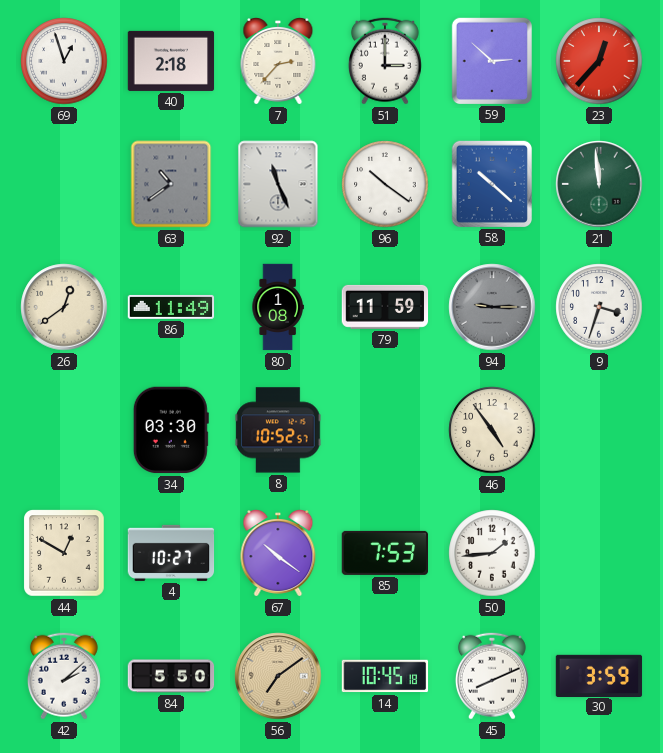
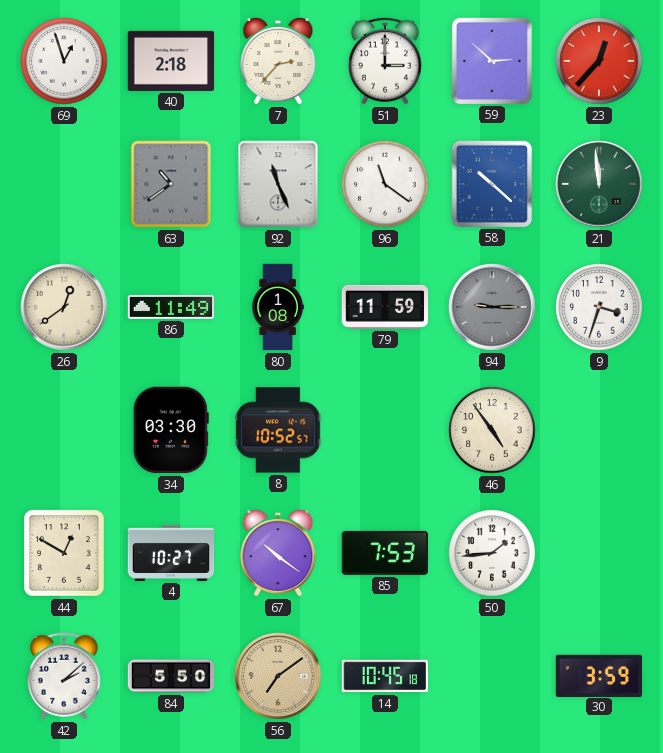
96: 10:21 -> 11:21
45: 8:11 -> none
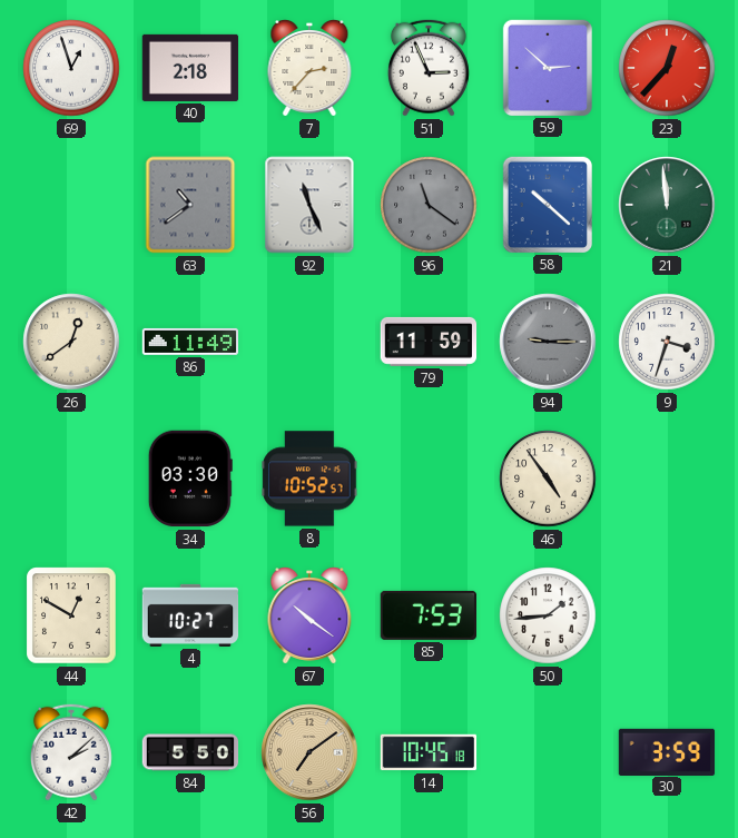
51: 3:00 -> 2:56
96 dial: white -> grey
80: 1:08 -> none
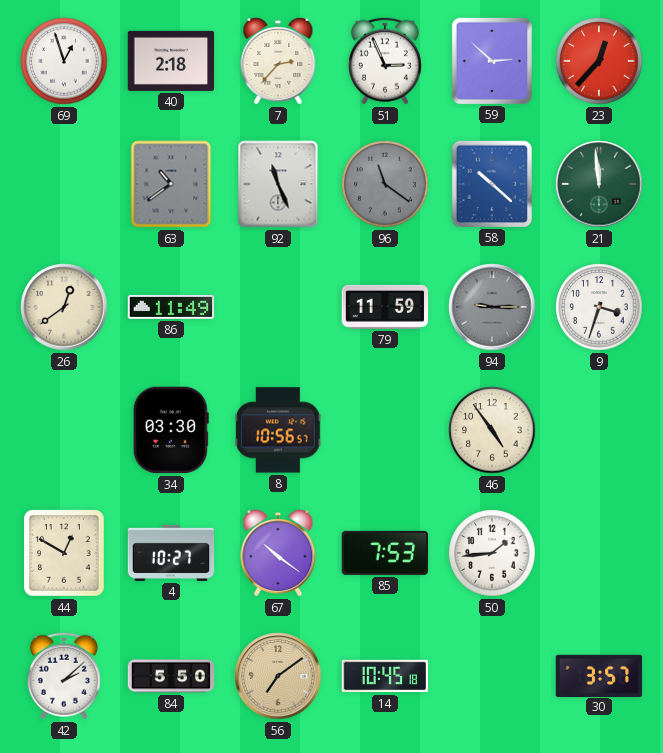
8: 10:52 -> 10:56
30: 3:59 -> 3:57
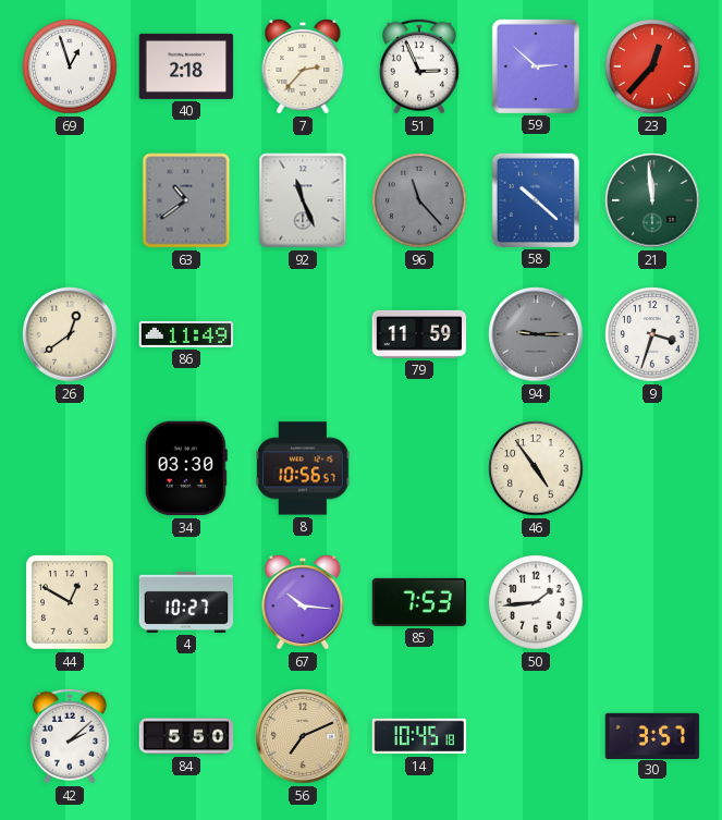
96: 11:21 -> 11:23
67: 10:21 -> 10:16
56: 7:09 -> 7:11
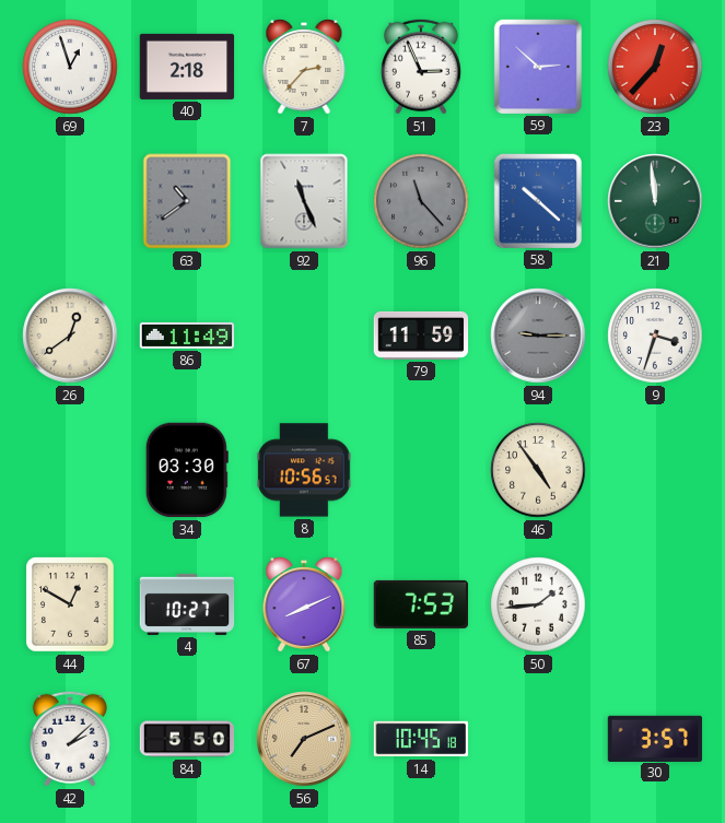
67: 10:16 -> 8:11
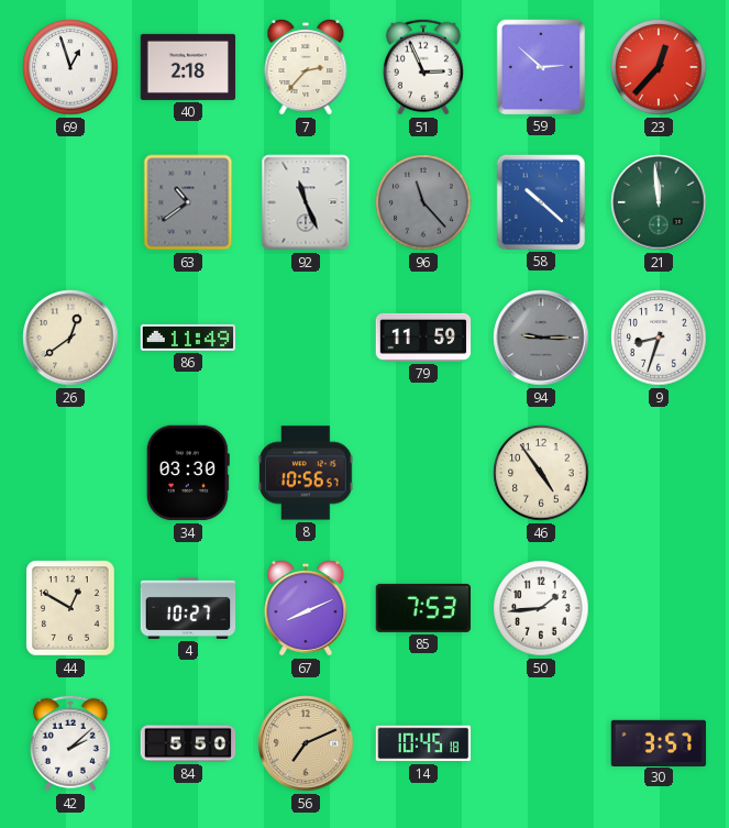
9: 3:33 -> 8:33
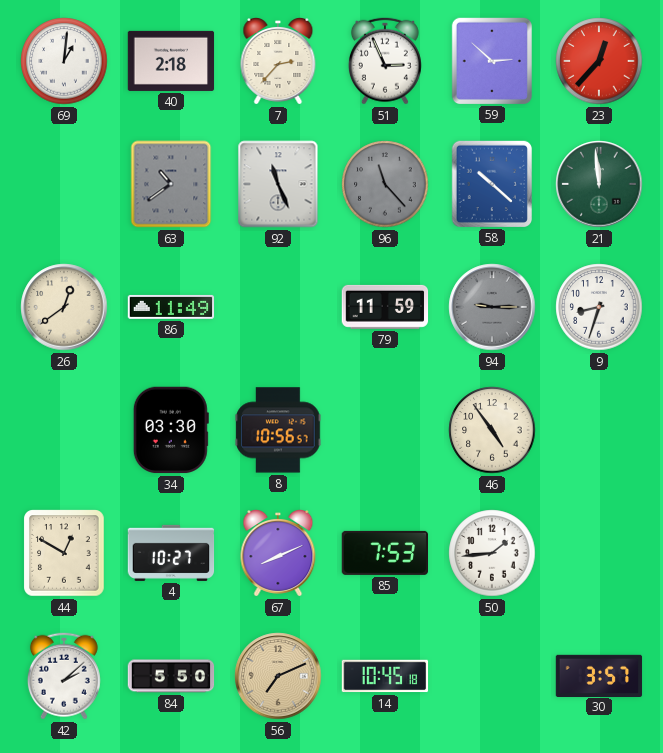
69: 12:57 -> 1:01
